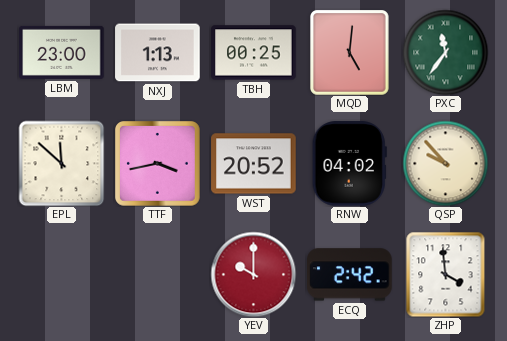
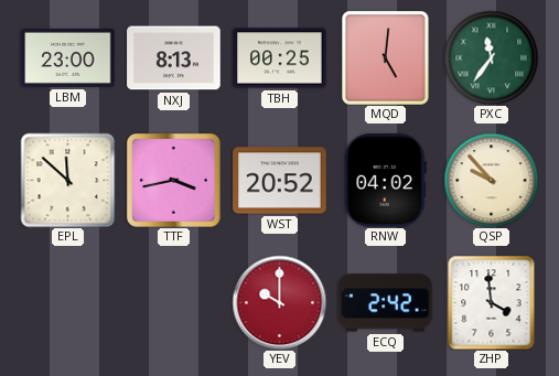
NXJ: 1:13 -> 8:13
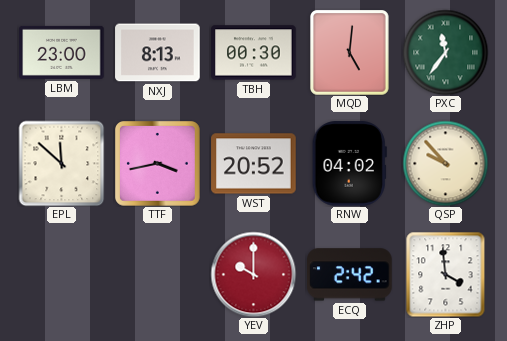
TBH: 00:25 -> 00:30
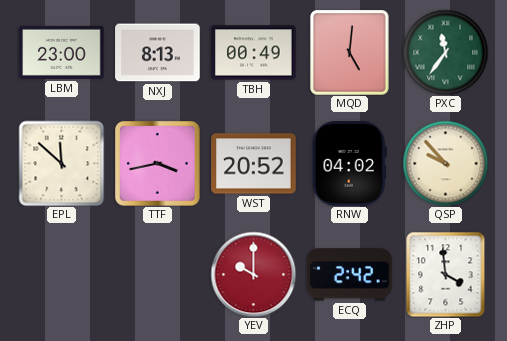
TBH: 00:30 -> 00:49
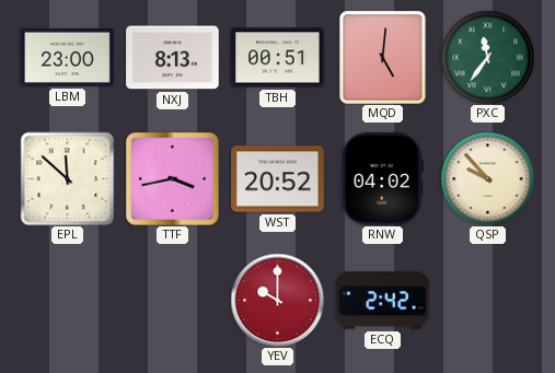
TBH: 00:49 -> 00:51
ZHP: 3:59 -> none
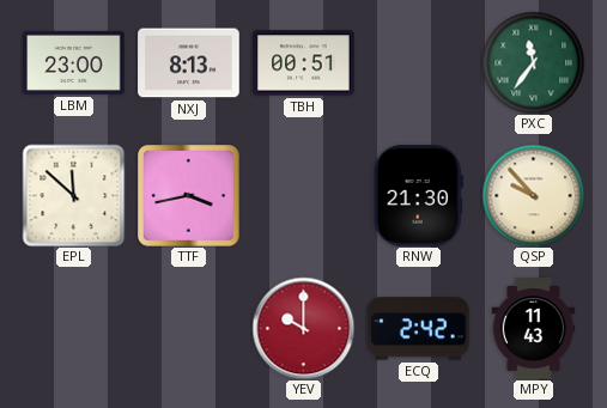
MQD: 5:01 -> none
WST: 20:52 -> none
RNW: 04:02 -> 21:30
MPY: none -> 11:43
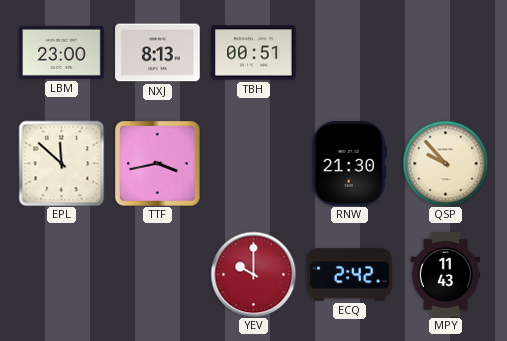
PXC: 11:36 -> none
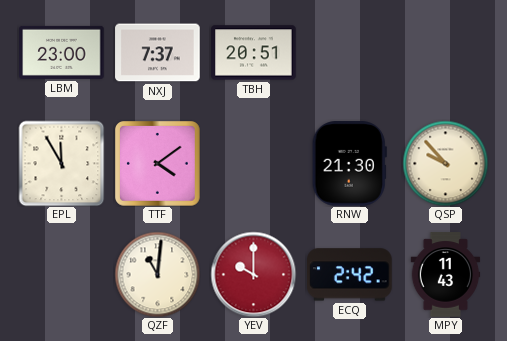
NXJ: 8:13 -> 7:37
TBH: 00:51 -> 20:51
EPL: 11:52 -> 11:55
TTF: 3:43 -> 4:09
QZF: none -> 11:01
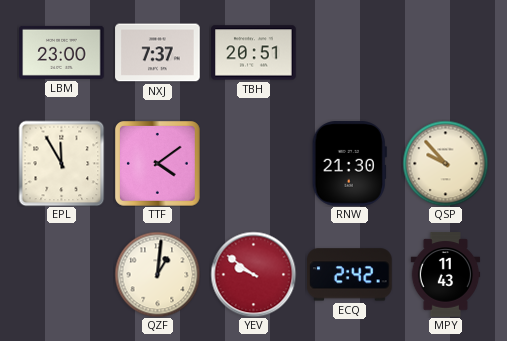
QZF: 11:01 -> 1:01
YEV: 10:00 -> 9:51
